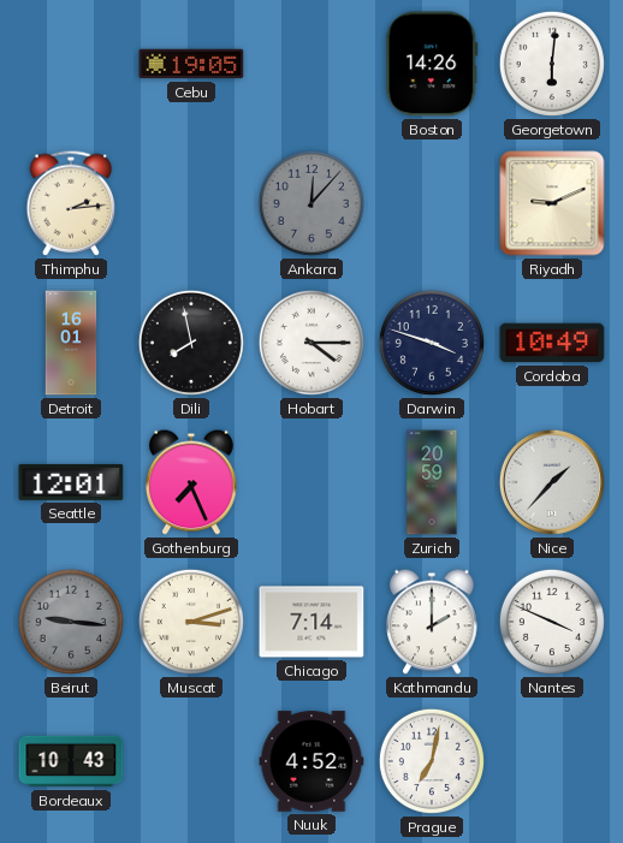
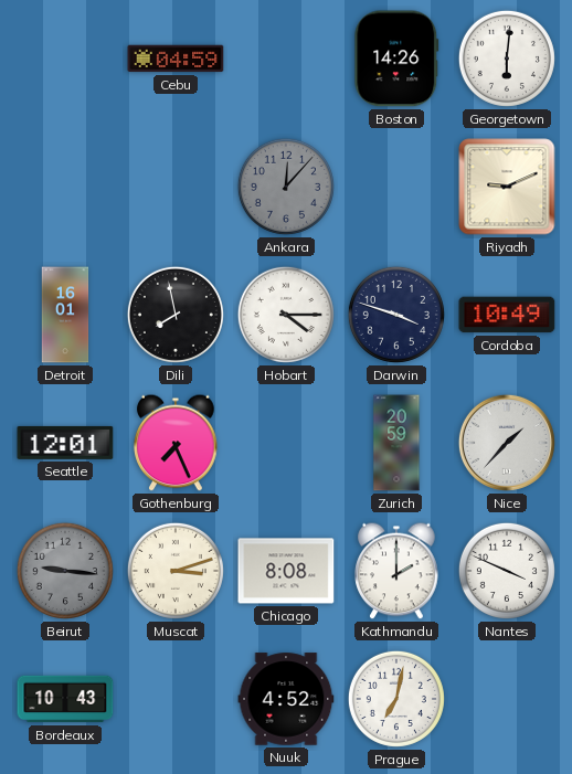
Cebu: 19:05 -> 04:59
Thimphu: 2:14 -> none
Chicago: 7:14 -> 8:08
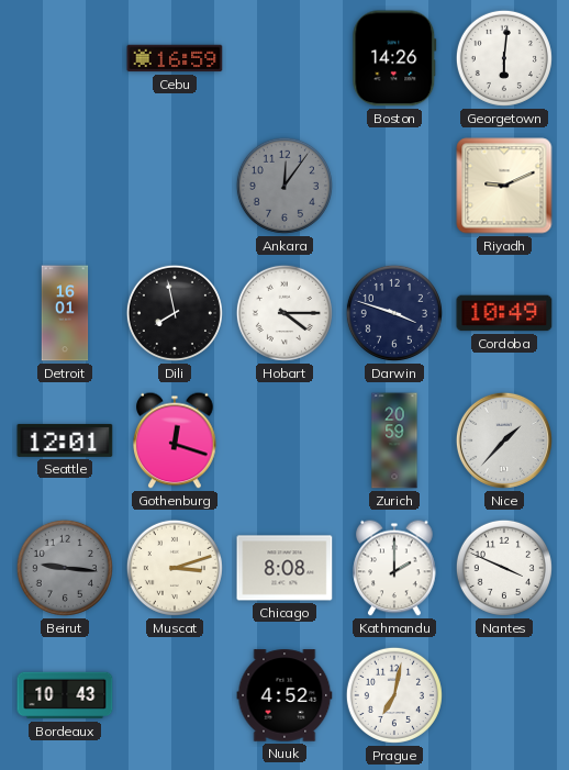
Cebu: 04:59 -> 16:59
Ankara: 12:07 -> 12:06
Gothenburg: 7:26 -> 12:18
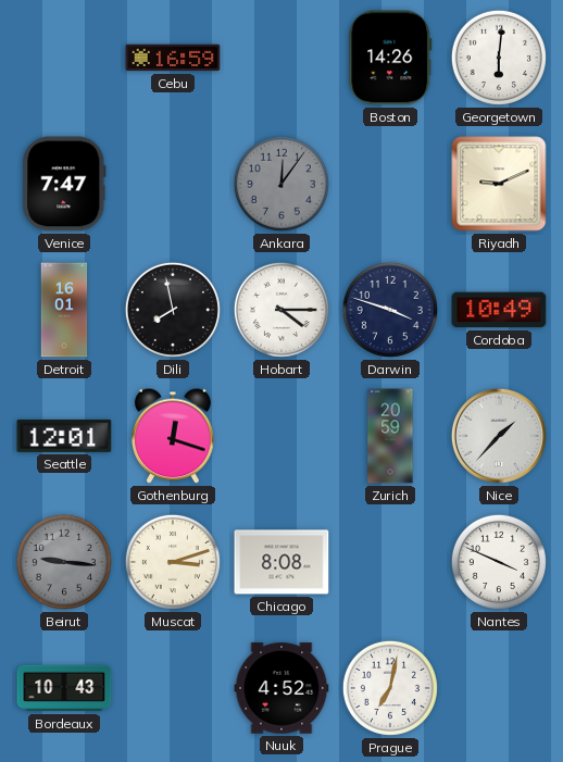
Venice: none -> 7:47
Kathmandu: 2:00 -> none
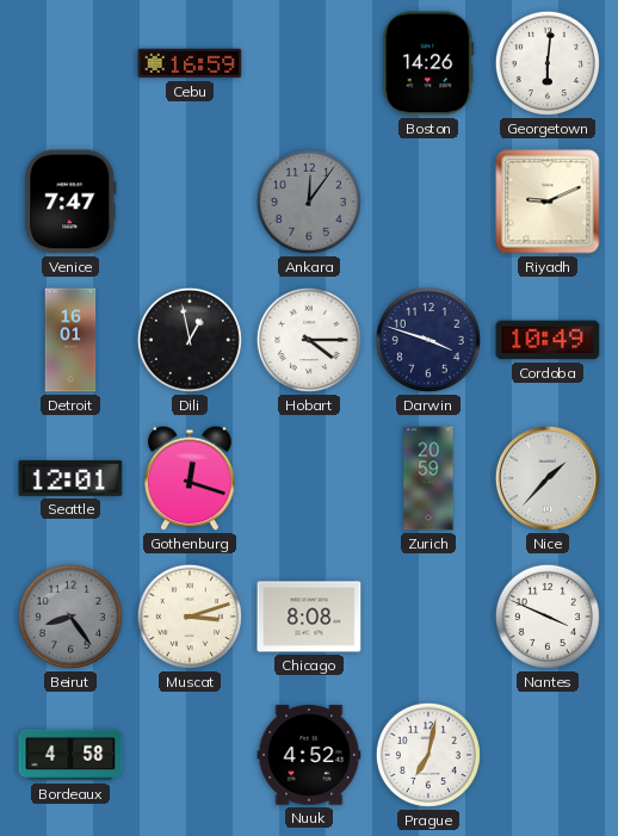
Dili: 7:58 -> 12:58
Beirut: 9:16 -> 8:24
Bordeaux: 10:43 -> 4:58
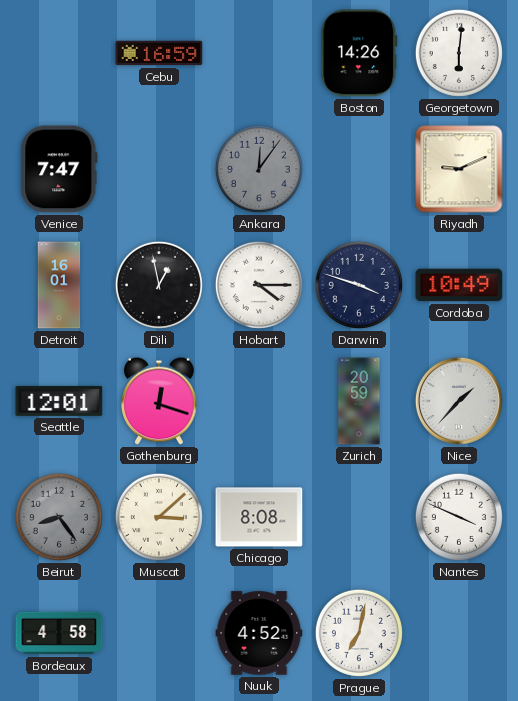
Muscat: 3:12 -> 3:08
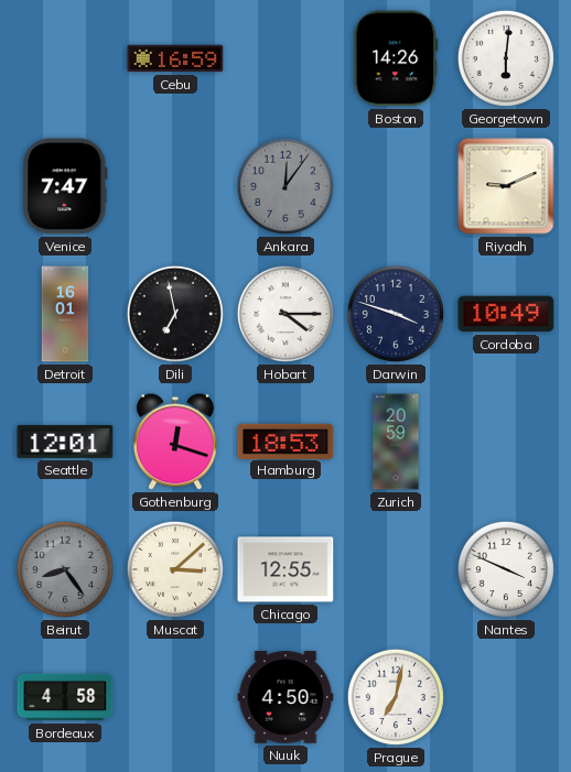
Dili: 12:58 -> 6:58
Hamburg: none -> 18:53
Nice: 1:37 -> none
Chicago: 8:08 -> 12:55
Nuuk: 4:52 -> 4:50
